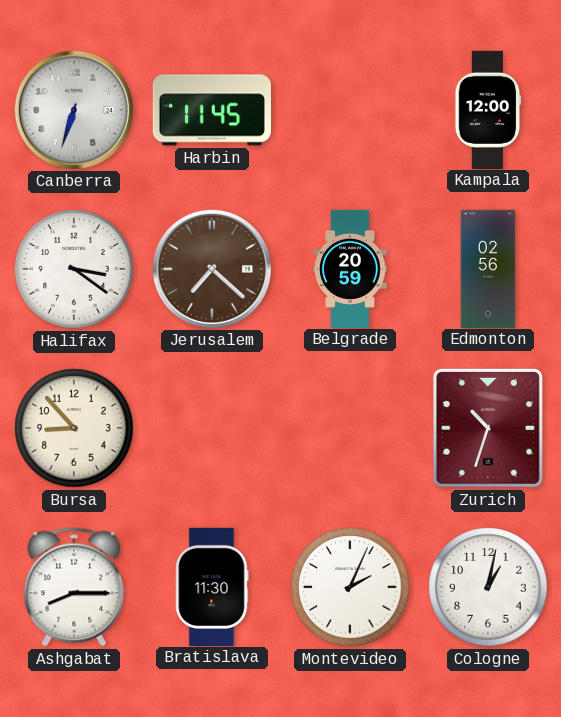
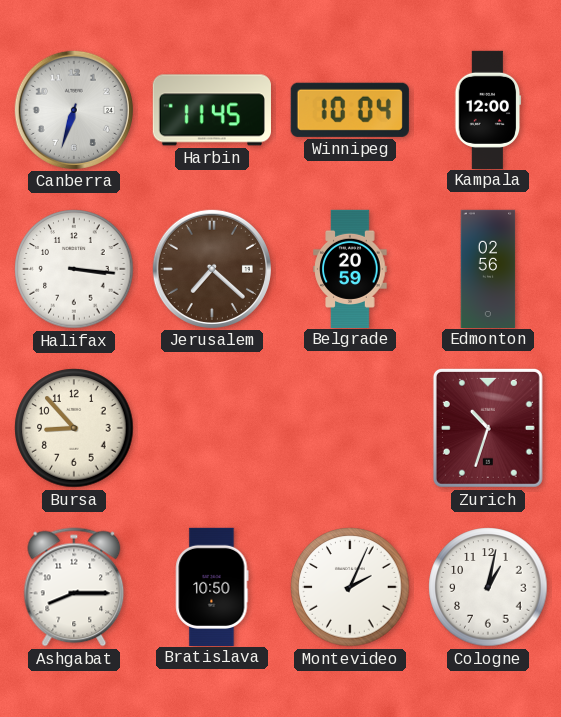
Winnipeg: none -> 10:04
Halifax: 3:21 -> 3:16
Bratislava: 11:30 -> 10:50
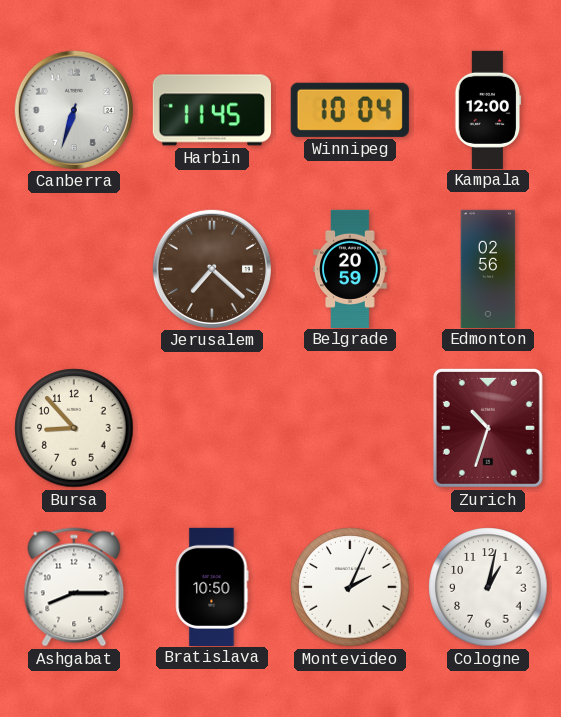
Halifax: 3:16 -> none
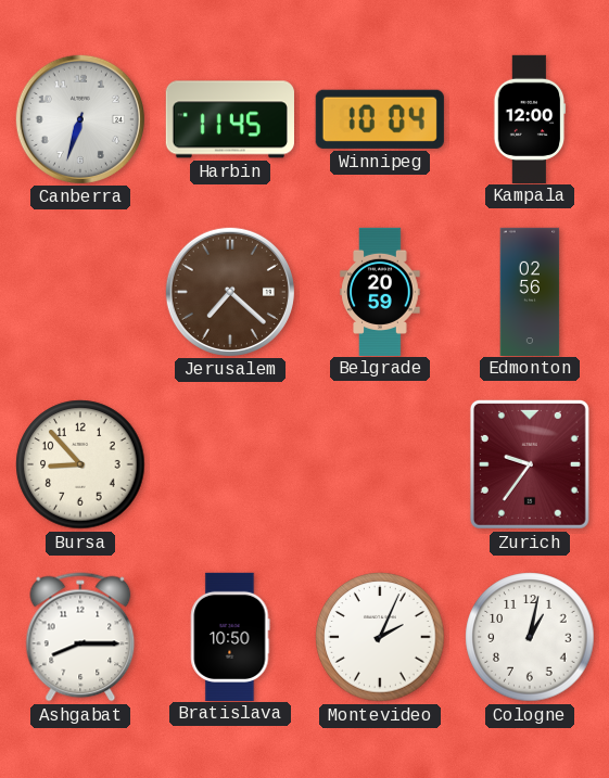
Zurich: 10:33 -> 9:36
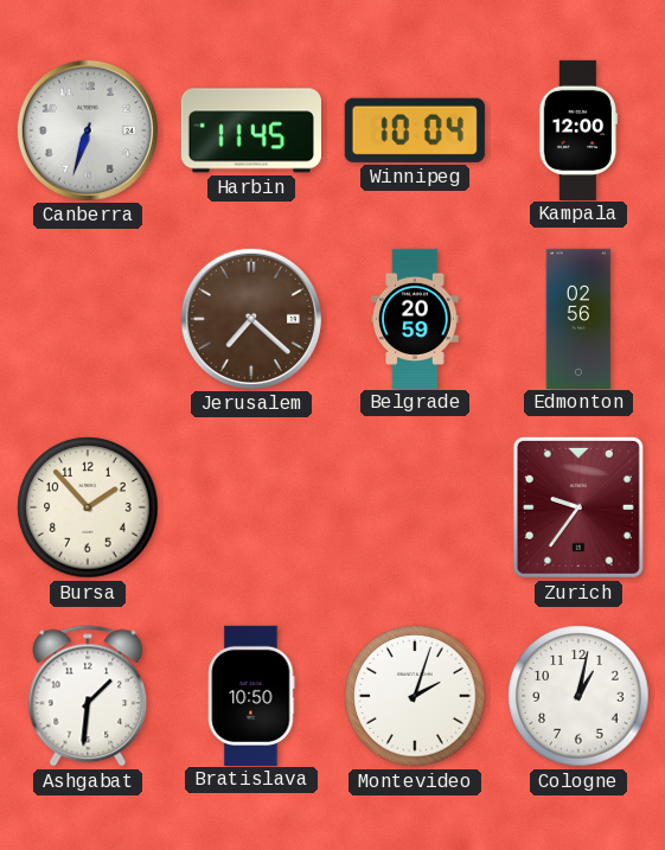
Bursa: 8:53 -> 1:53
Ashgabat: 8:15 -> 1:31
Montevideo: 2:04 -> 2:03
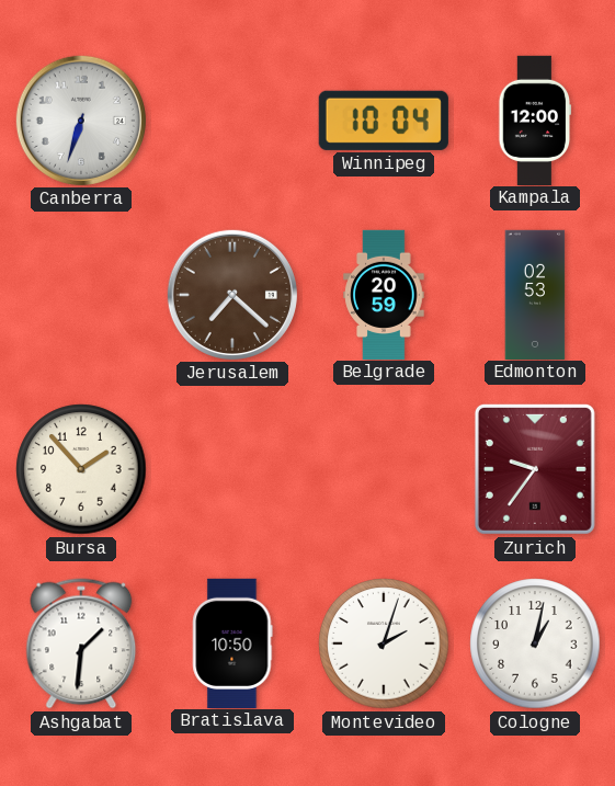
Harbin: 11:45 -> none
Edmonton: 02:56 -> 02:53
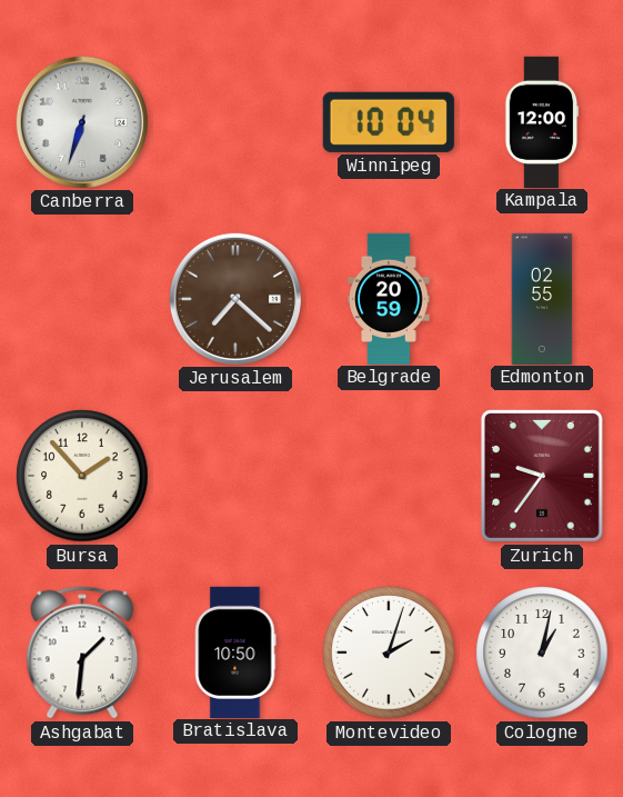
Edmonton: 02:53 -> 02:55
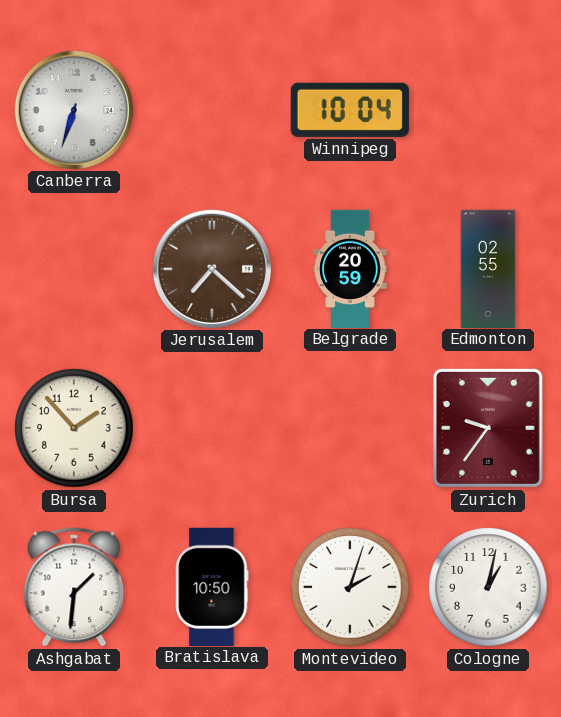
Kampala: 12:00 -> none
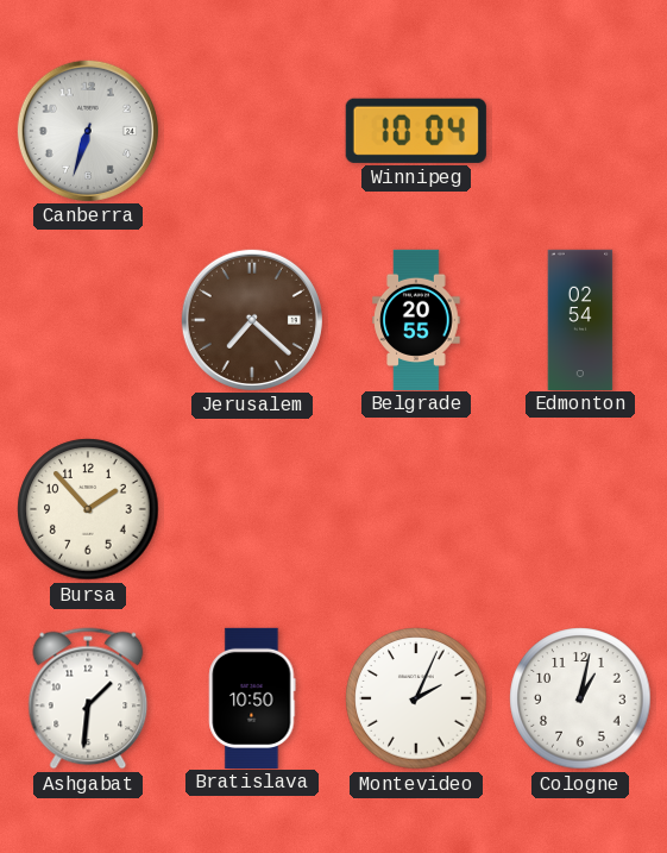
Belgrade: 20:59 -> 20:55
Edmonton: 02:55 -> 02:54
Zurich: 9:36 -> none
Montevideo: 2:03 -> 2:04
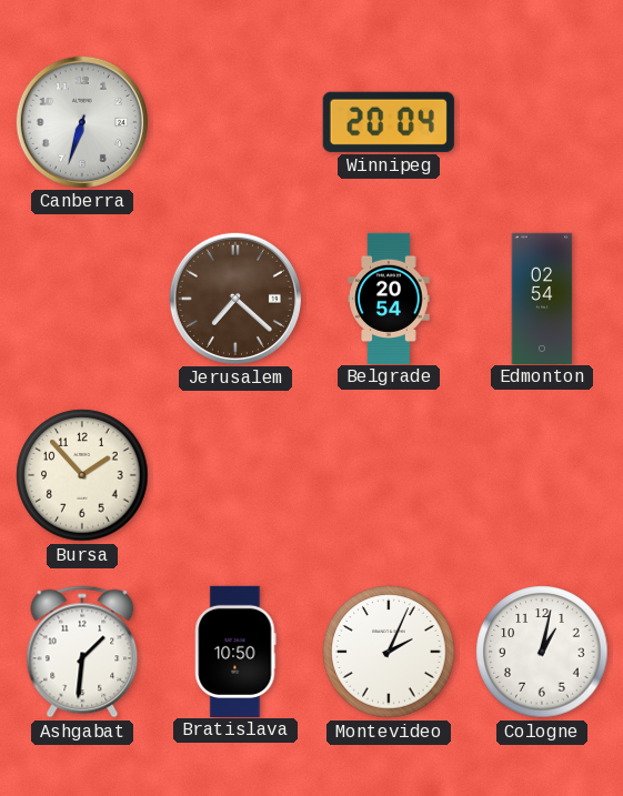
Winnipeg: 10:04 -> 20:04
Belgrade: 20:55 -> 20:54
